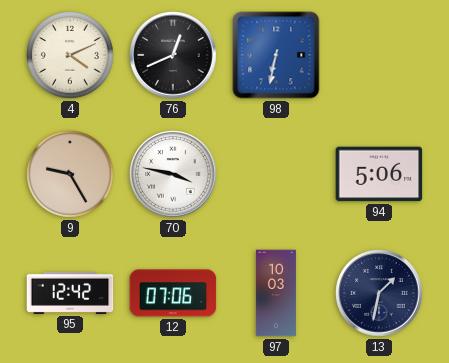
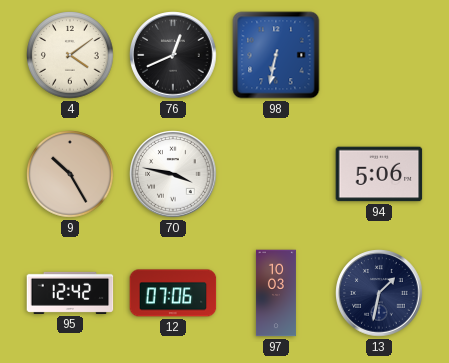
4: 4:11 -> 4:09
9: 9:25 -> 10:25
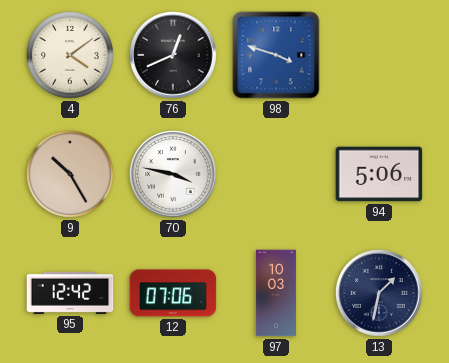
98: 6:32 -> 3:48
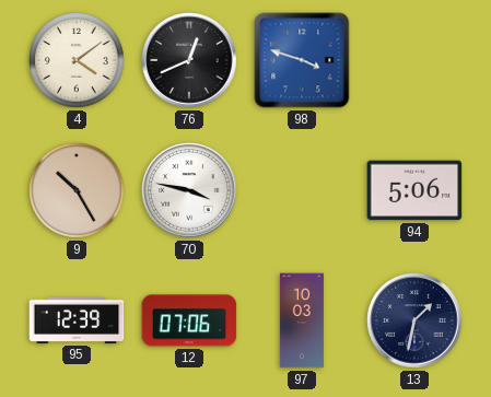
95: 12:42 -> 12:39
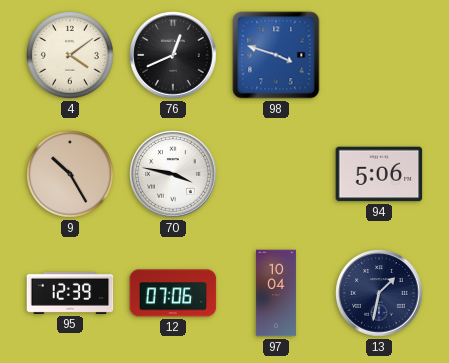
97: 10:03 -> 10:04
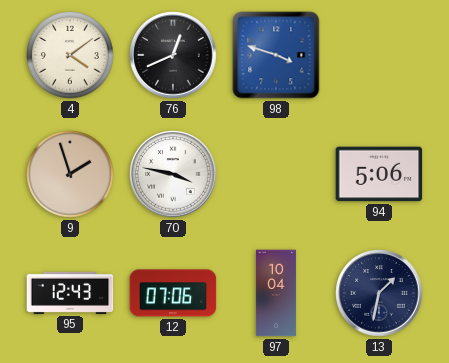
9: 10:25 -> 1:57
95: 12:39 -> 12:43
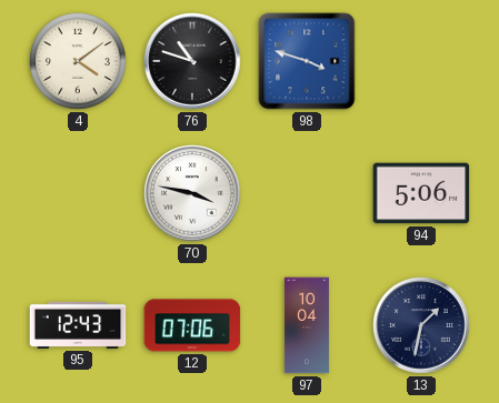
76: 12:41 -> 10:48
9: 1:57 -> none
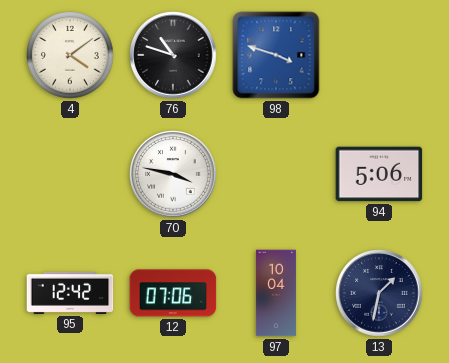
95: 12:43 -> 12:42
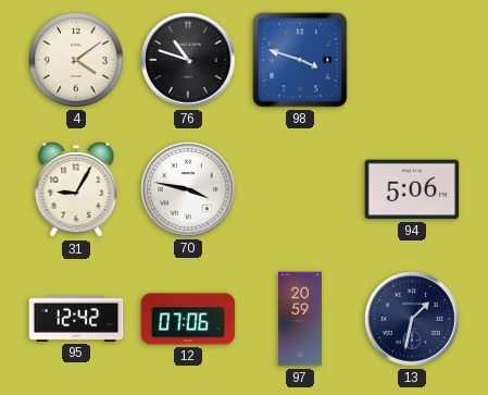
31: none -> 9:05
97: 10:04 -> 20:59
